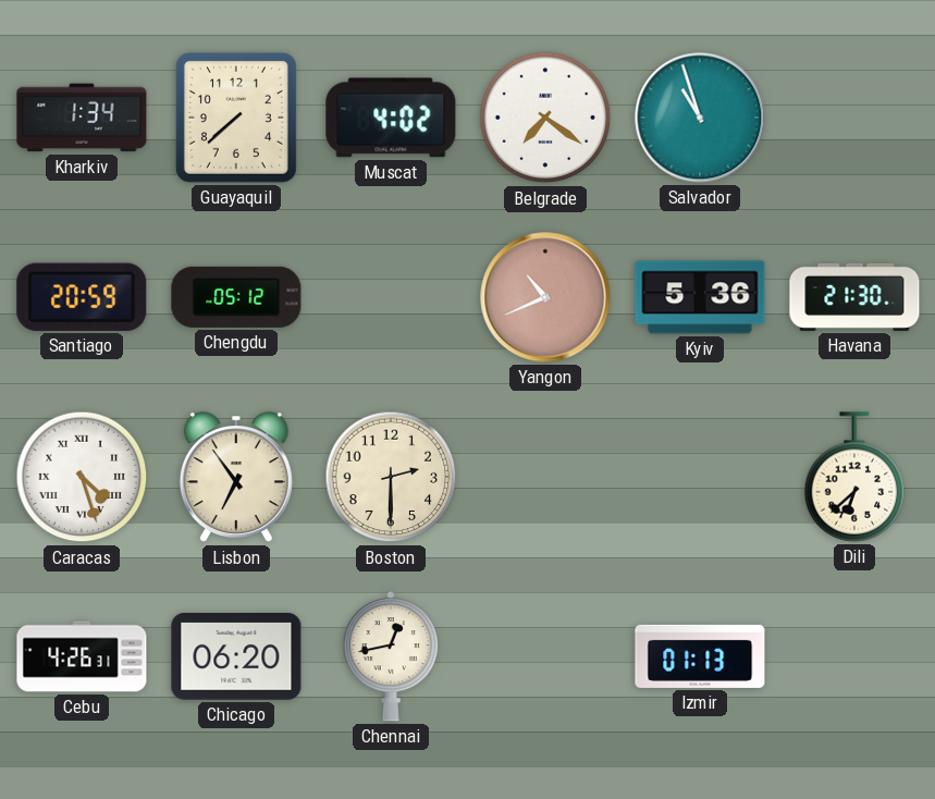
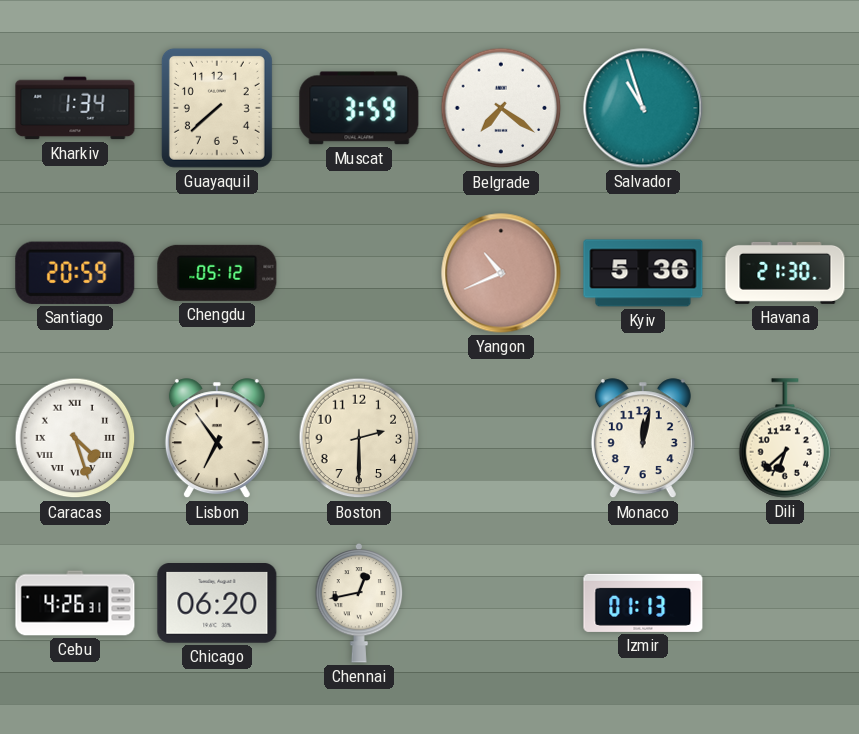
Muscat: 4:02 -> 3:59
Monaco: none -> 12:02
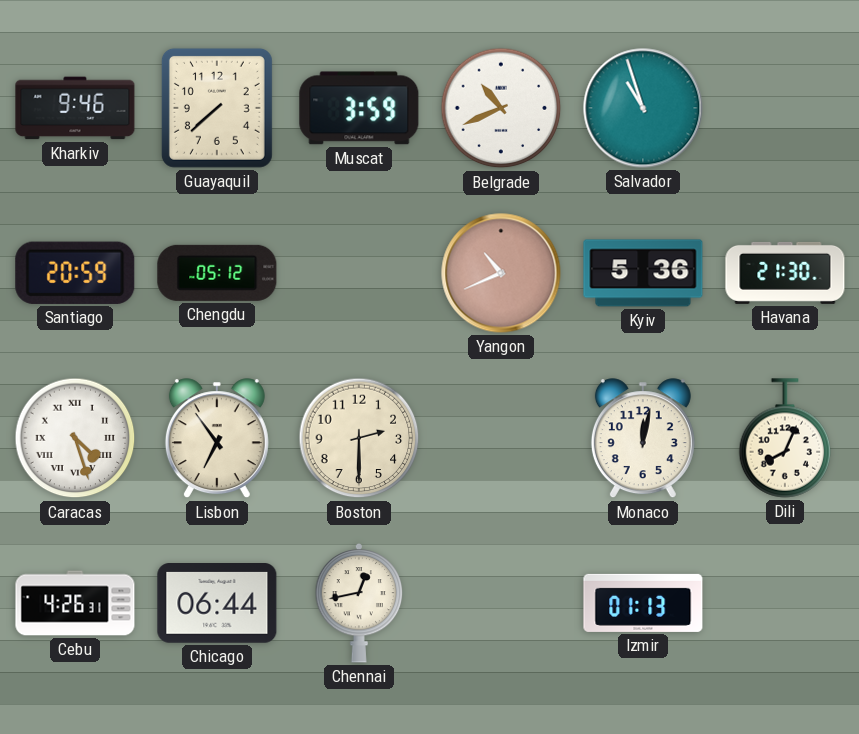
Kharkiv: 1:34 -> 9:46
Belgrade: 7:21 -> 10:41
Dili: 6:38 -> 8:04
Chicago: 06:20 -> 06:44
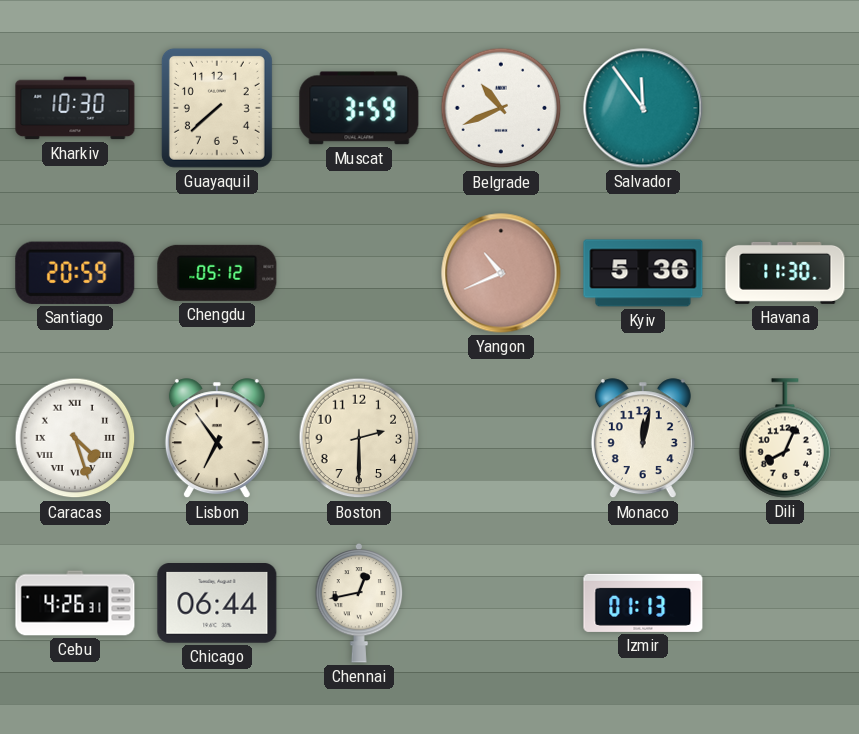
Kharkiv: 9:46 -> 10:30
Salvador: 10:57 -> 11:54
Havana: 21:30 -> 11:30
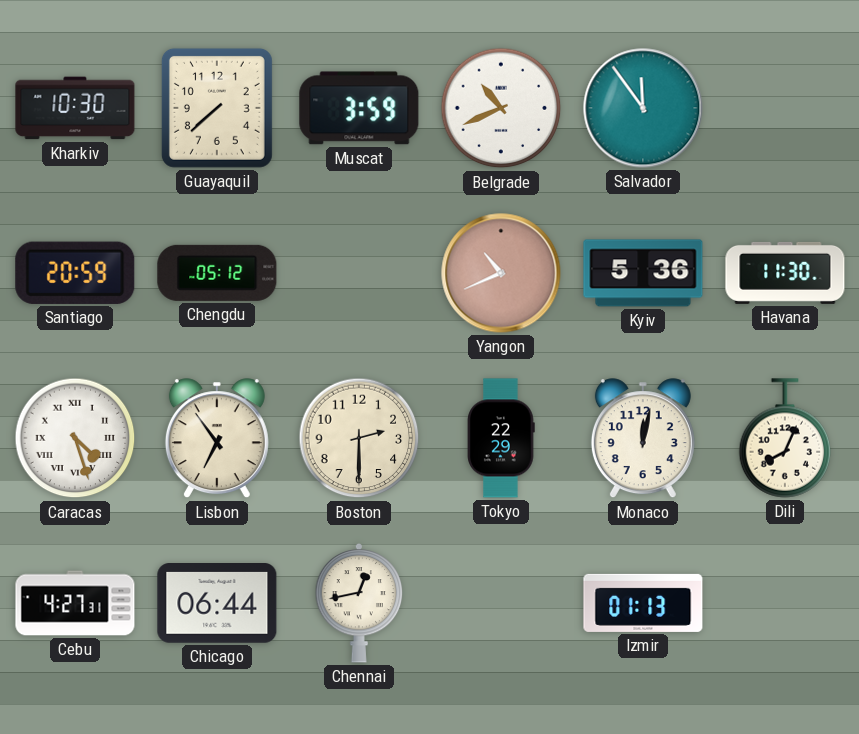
Tokyo: none -> 22:29
Cebu: 4:26 -> 4:27
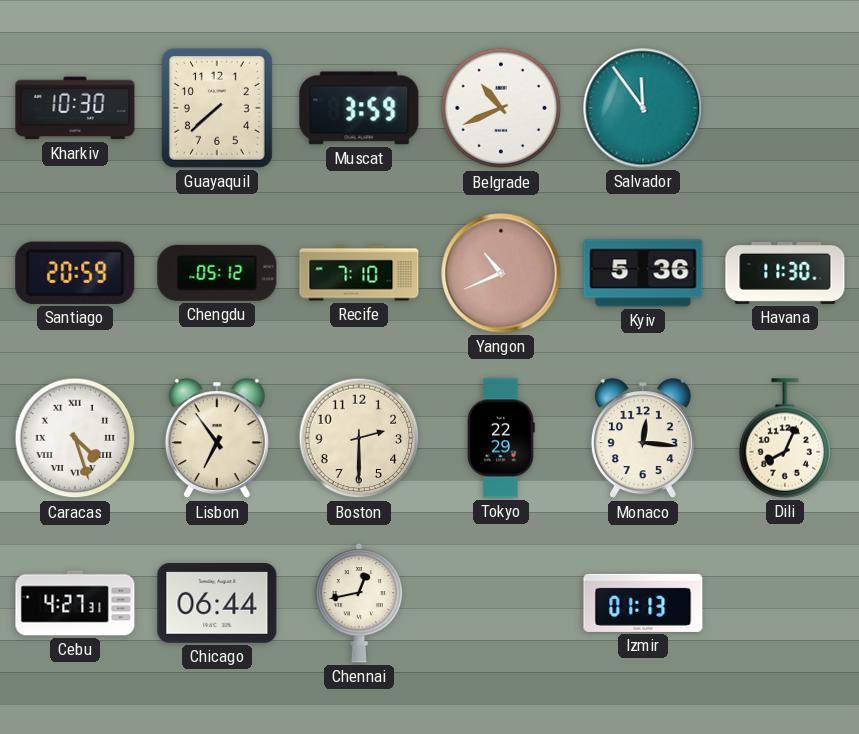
Recife: none -> 7:10
Monaco: 12:02 -> 12:16
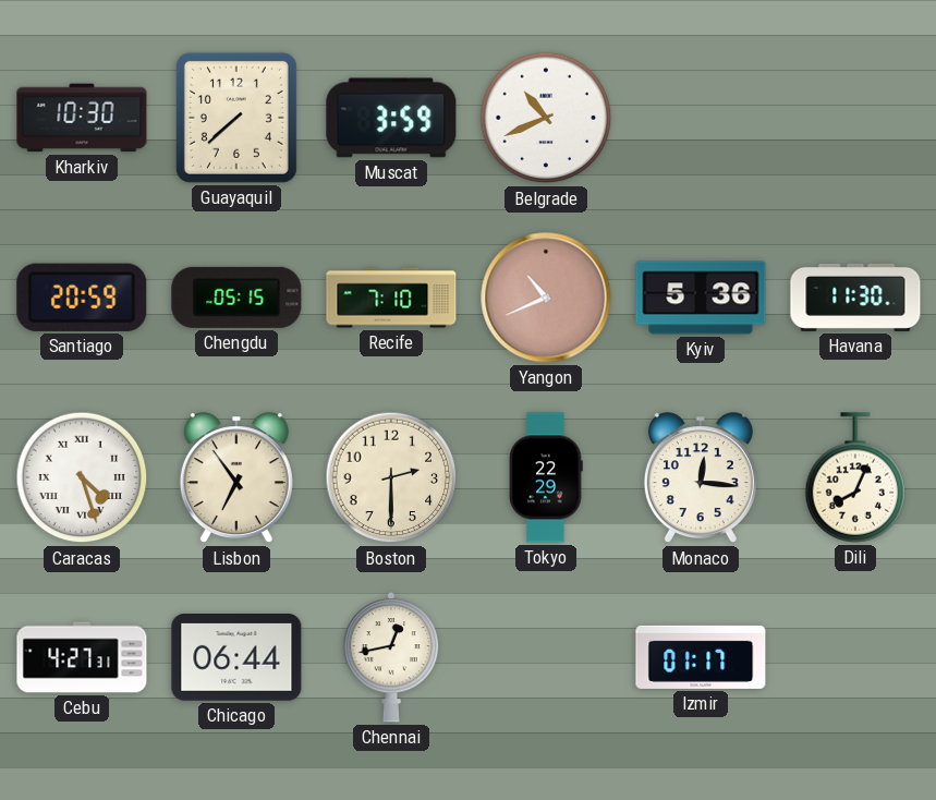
Salvador: 11:54 -> none
Chengdu: 05:12 -> 05:15
Izmir: 01:13 -> 01:17
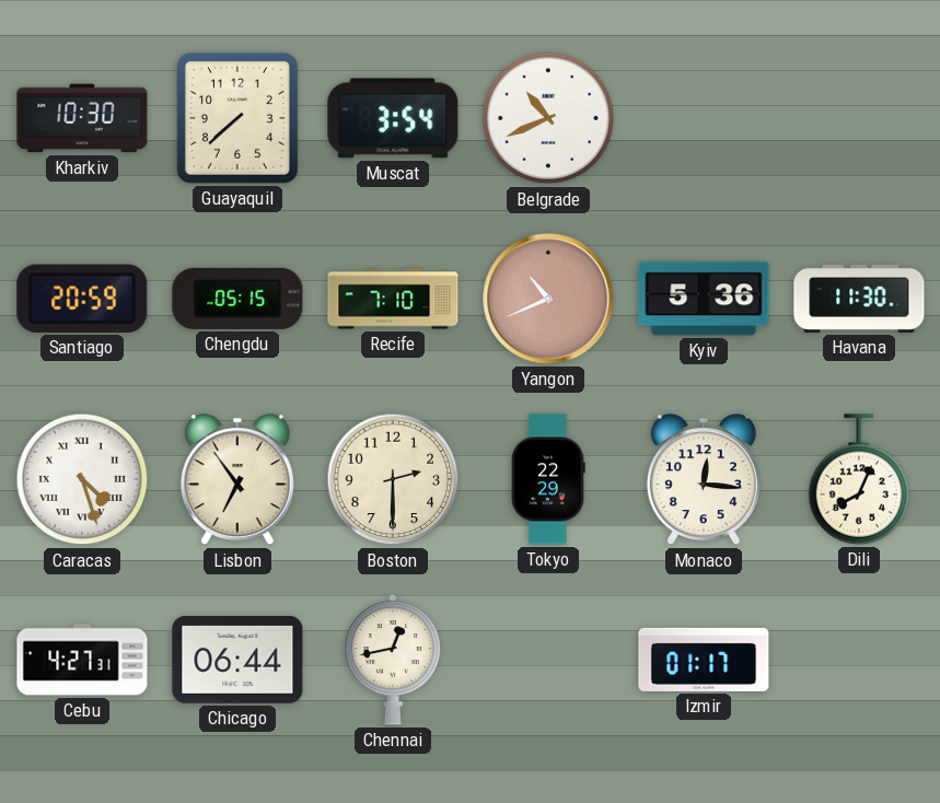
Muscat: 3:59 -> 3:54
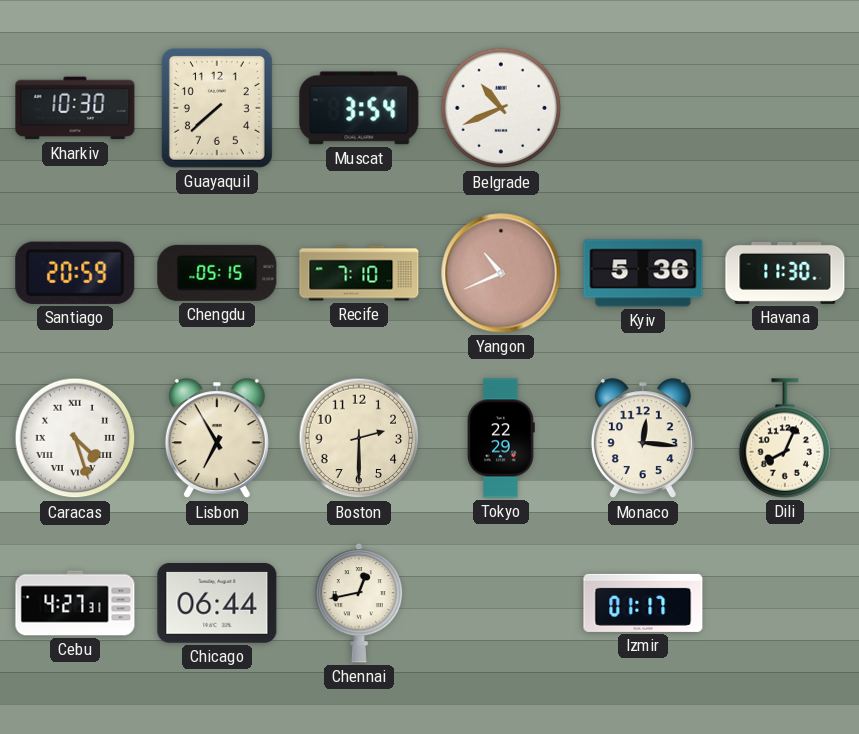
Lisbon: 6:54 -> 6:55
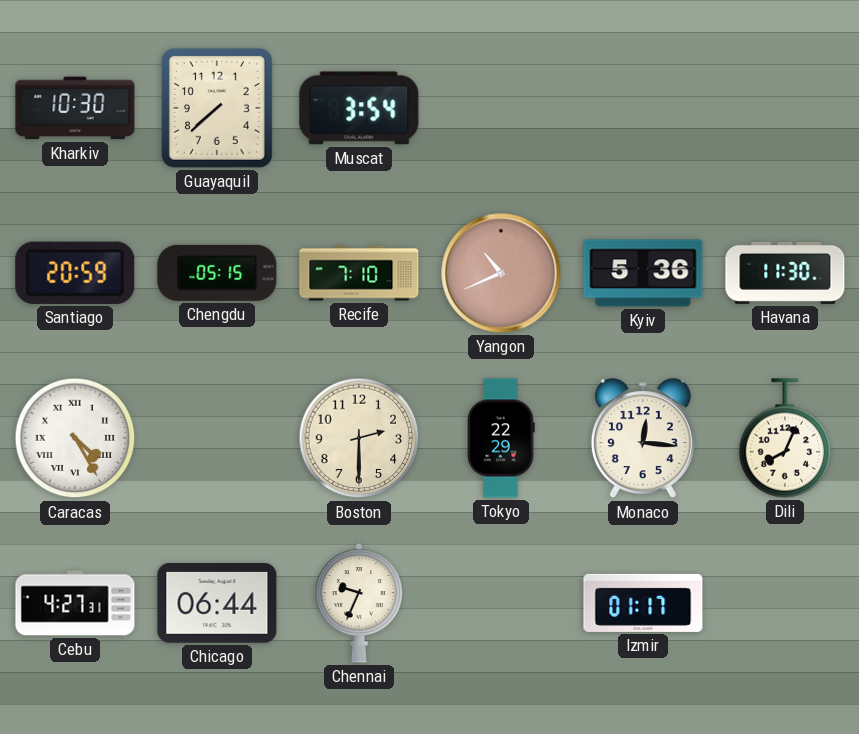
Belgrade: 10:41 -> none
Caracas: 4:27 -> 4:25
Lisbon: 6:55 -> none
Chennai: 12:43 -> 9:34
